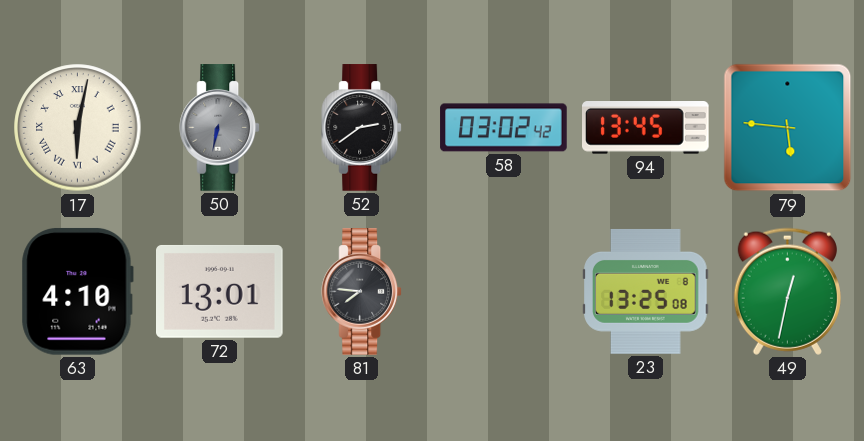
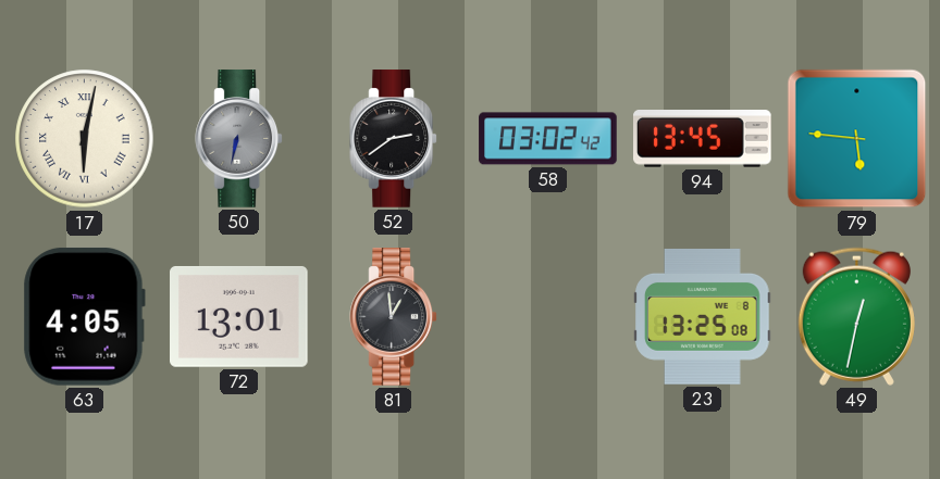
63: 4:10 -> 4:05
81: 7:46 -> 12:59
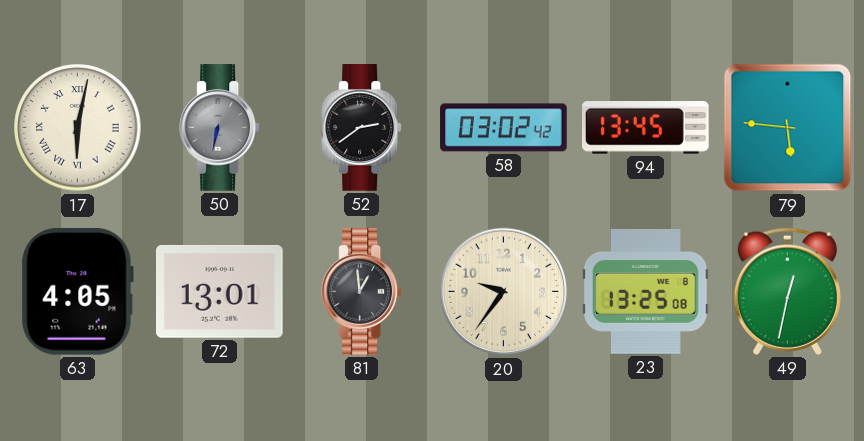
20: none -> 9:36
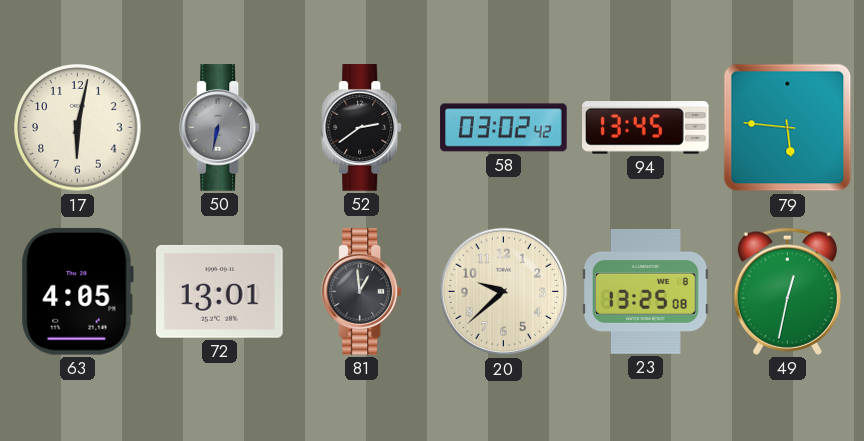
17 numerals: Roman -> Arabic
20: 9:36 -> 9:38
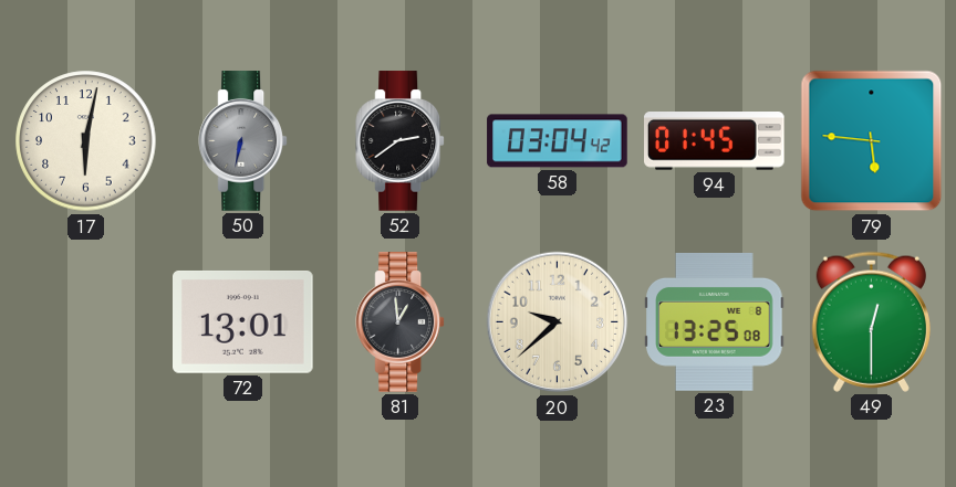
58: 03:02 -> 03:04
94: 13:45 -> 01:45
63: 4:05 -> none
49: 12:32 -> 12:30
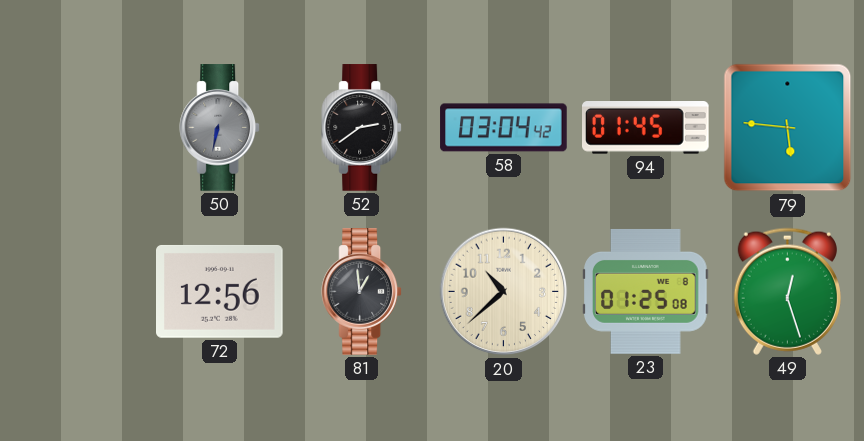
17: 6:02 -> none
72: 13:01 -> 12:56
20: 9:38 -> 10:38
23: 13:25 -> 01:25
49: 12:30 -> 12:27
